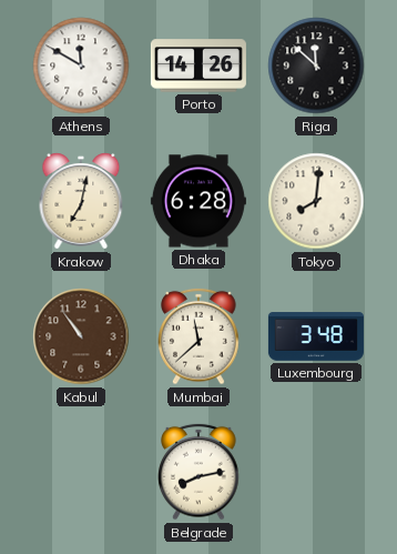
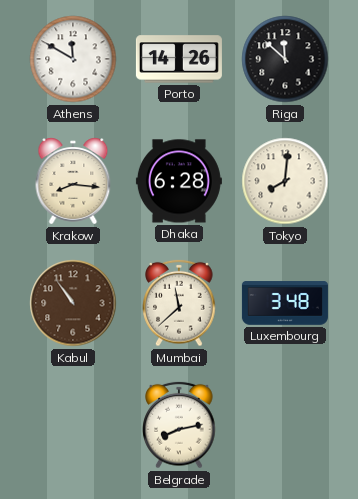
Krakow: 7:02 -> 8:16
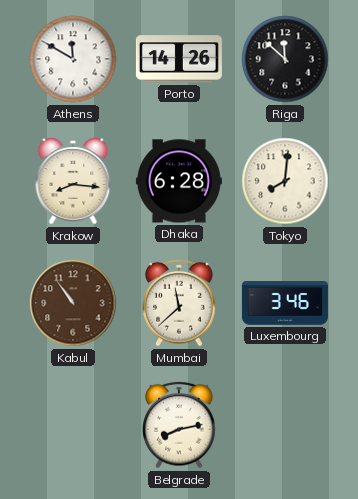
Luxembourg: 3:48 -> 3:46
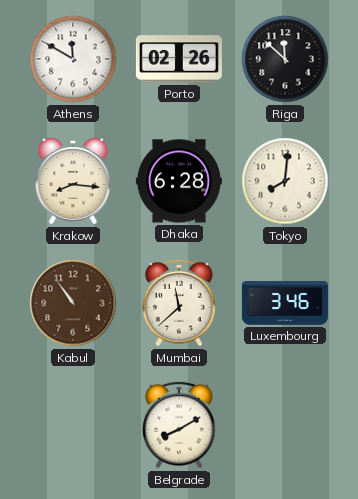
Porto: 14:26 -> 02:26
Belgrade: 8:13 -> 8:10
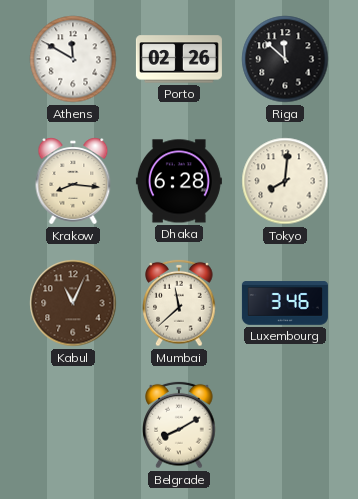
Kabul: 10:54 -> 11:04
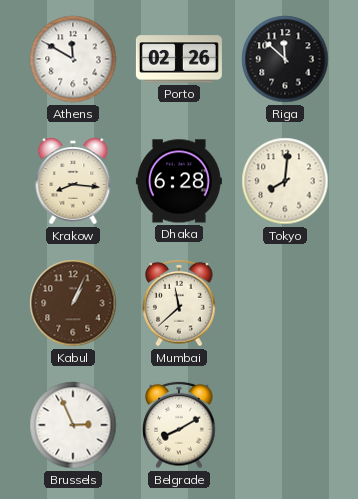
Kabul: 11:04 -> 1:04
Luxembourg: 3:46 -> none
Brussels: none -> 2:56
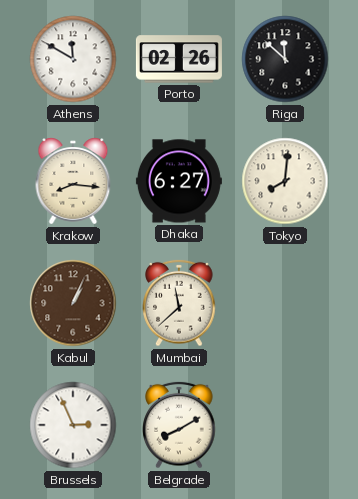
Dhaka: 6:28 -> 6:27
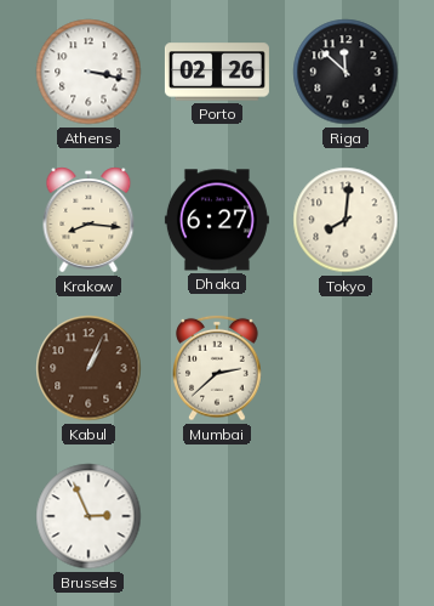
Athens: 11:50 -> 3:17
Mumbai: 11:38 -> 2:38
Belgrade: 8:10 -> none
